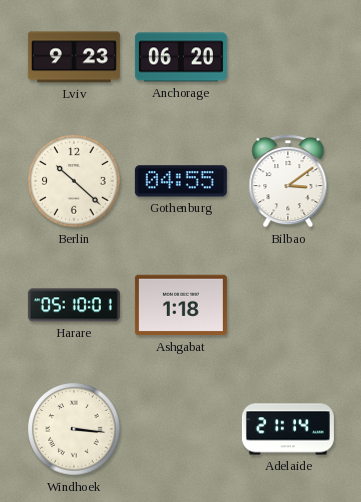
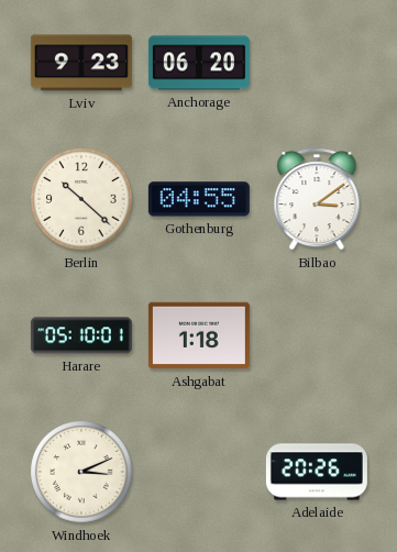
Windhoek: 3:16 -> 3:11
Adelaide: 21:14 -> 20:26
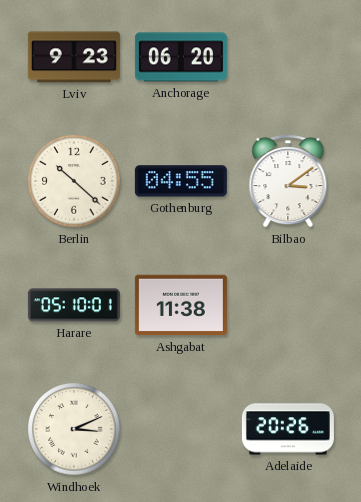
Ashgabat: 1:18 -> 11:38
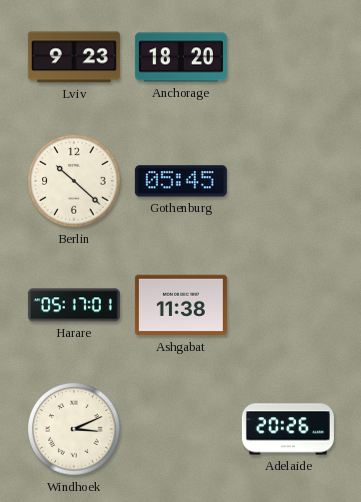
Anchorage: 06:20 -> 18:20
Gothenburg: 04:55 -> 05:45
Bilbao: 3:09 -> none
Harare: 05:10 -> 05:17
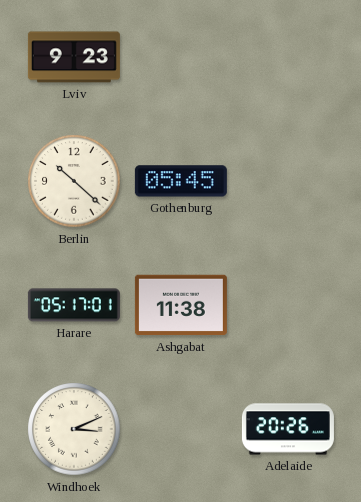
Anchorage: 18:20 -> none
